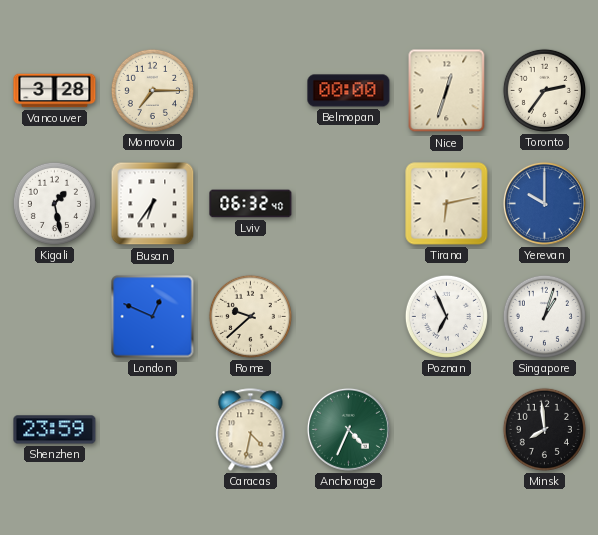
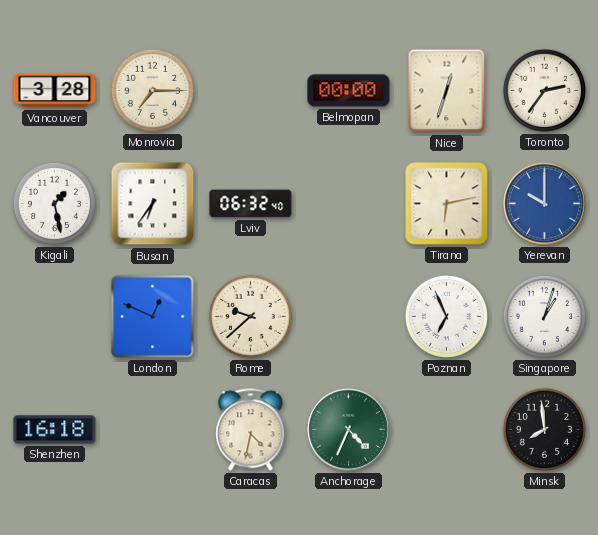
Shenzhen: 23:59 -> 16:18
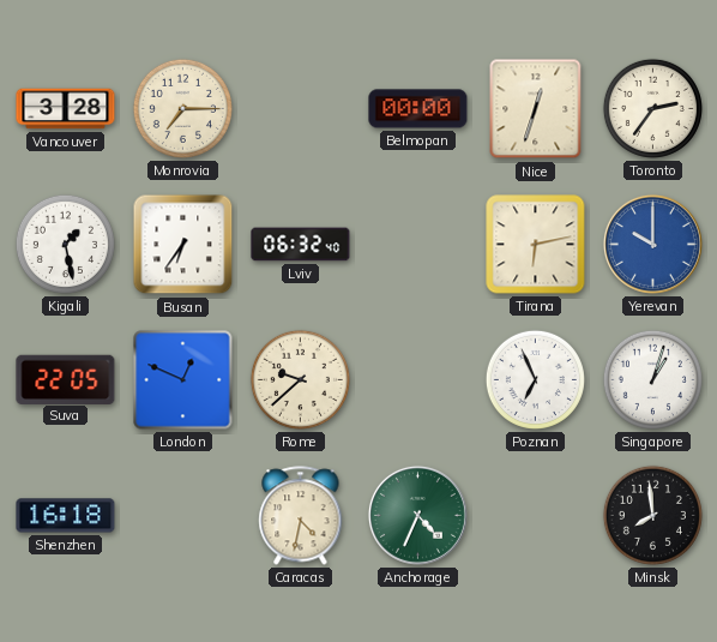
Suva: none -> 22:05
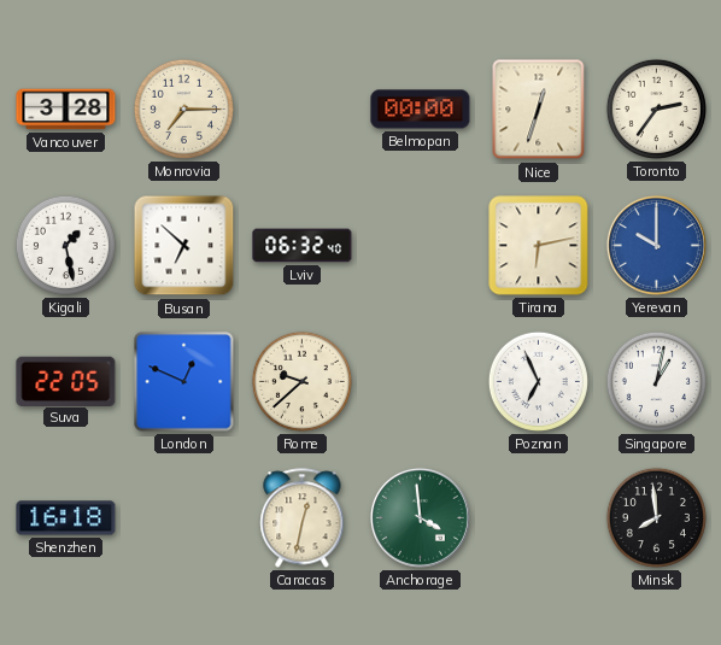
Busan: 6:36 -> 6:52
Singapore: 1:03 -> 1:02
Caracas: 4:32 -> 12:32
Anchorage: 4:34 -> 3:59
